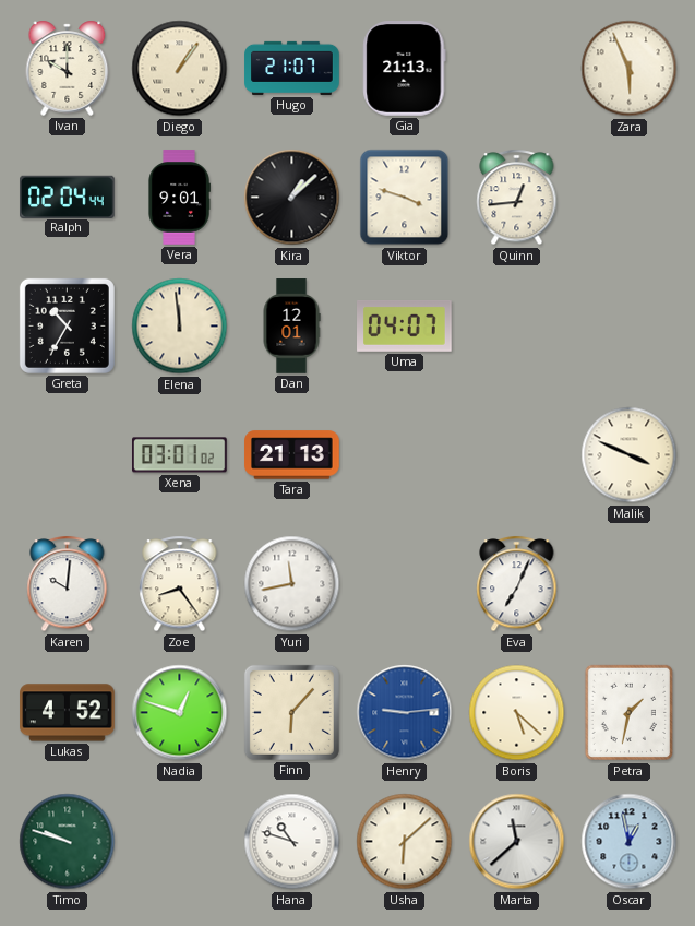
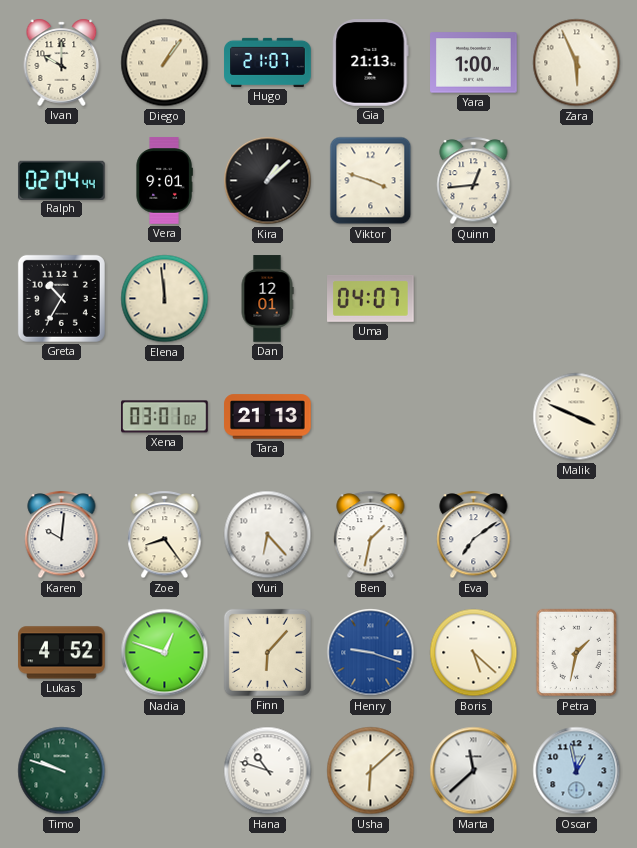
Yara: none -> 1:00
Yuri: 11:43 -> 6:23
Ben: none -> 1:32
Eva: 7:04 -> 7:09
Henry: 9:14 -> 9:18
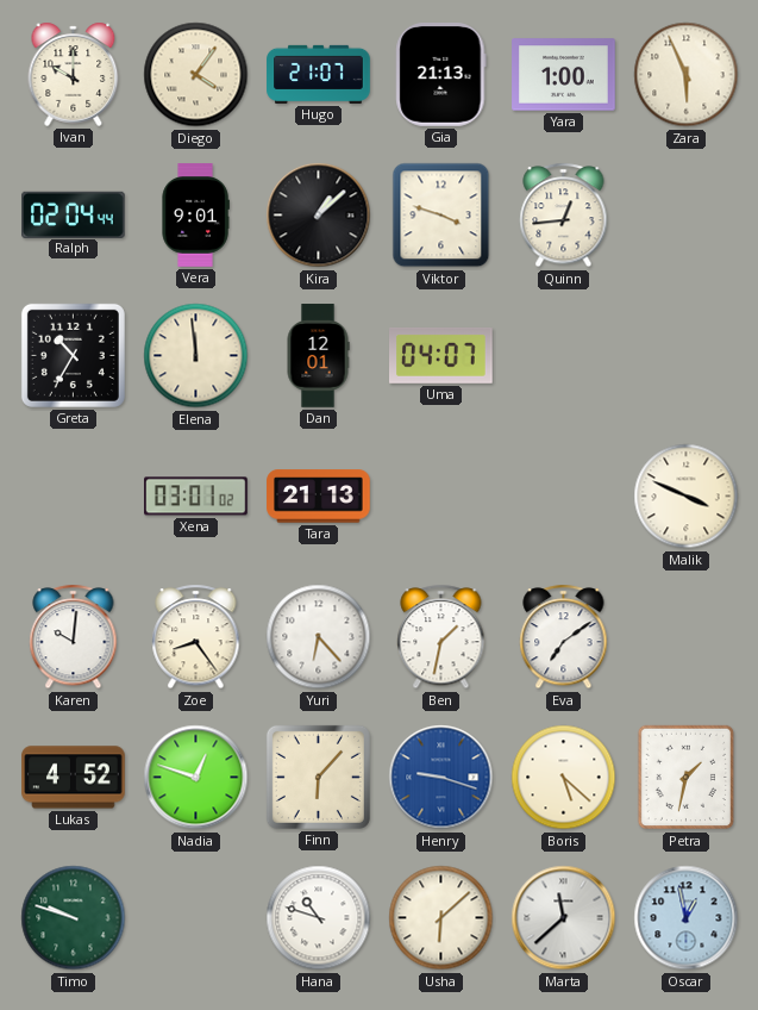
Diego: 1:06 -> 4:06
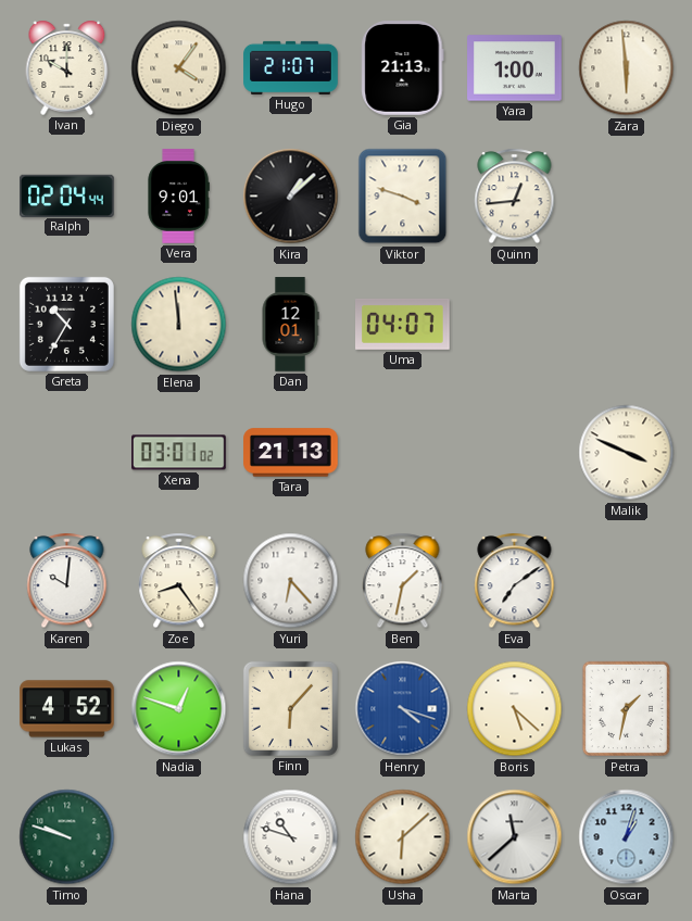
Zara: 5:56 -> 5:59
Henry: 9:18 -> 4:18
Oscar: 12:58 -> 1:03
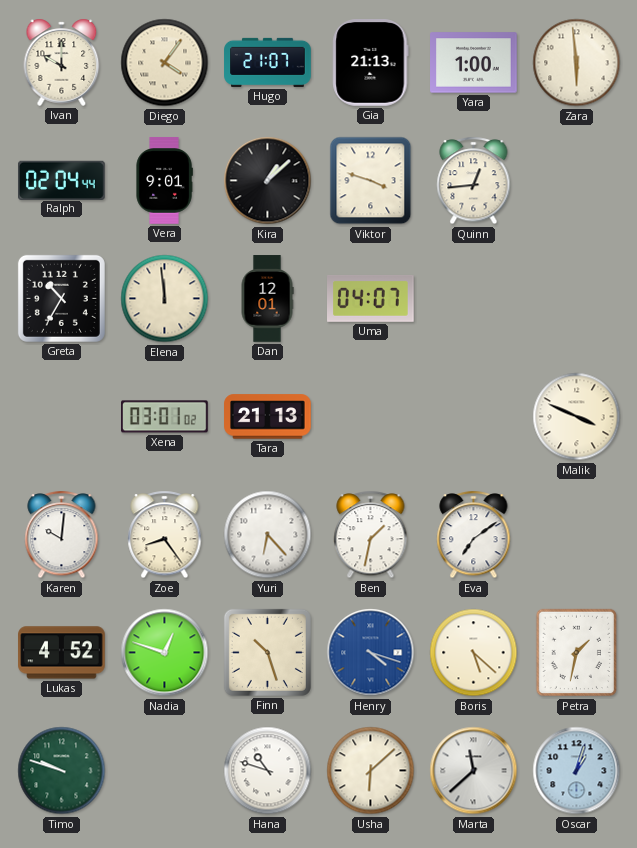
Finn: 6:07 -> 10:27
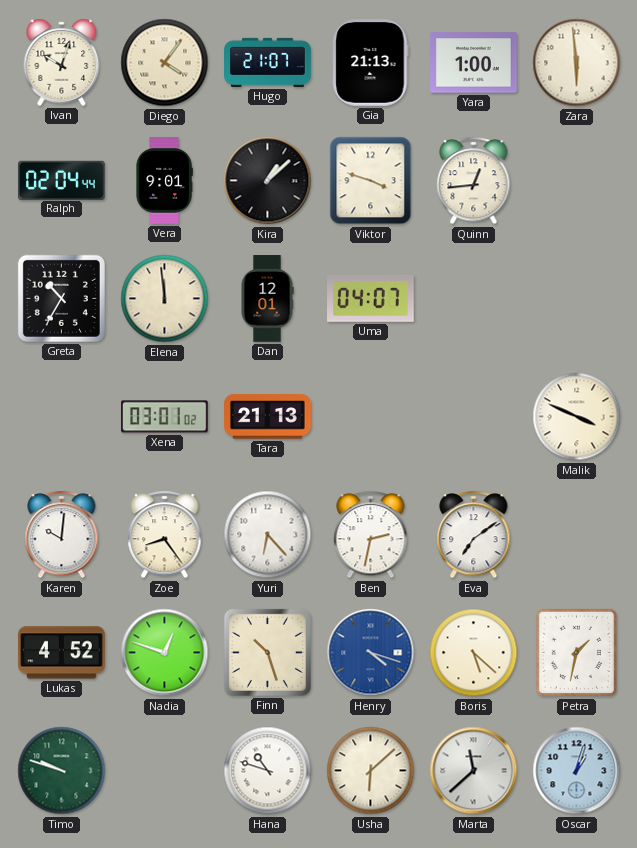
Ivan: 10:00 -> 10:03
Ben: 1:32 -> 2:32
